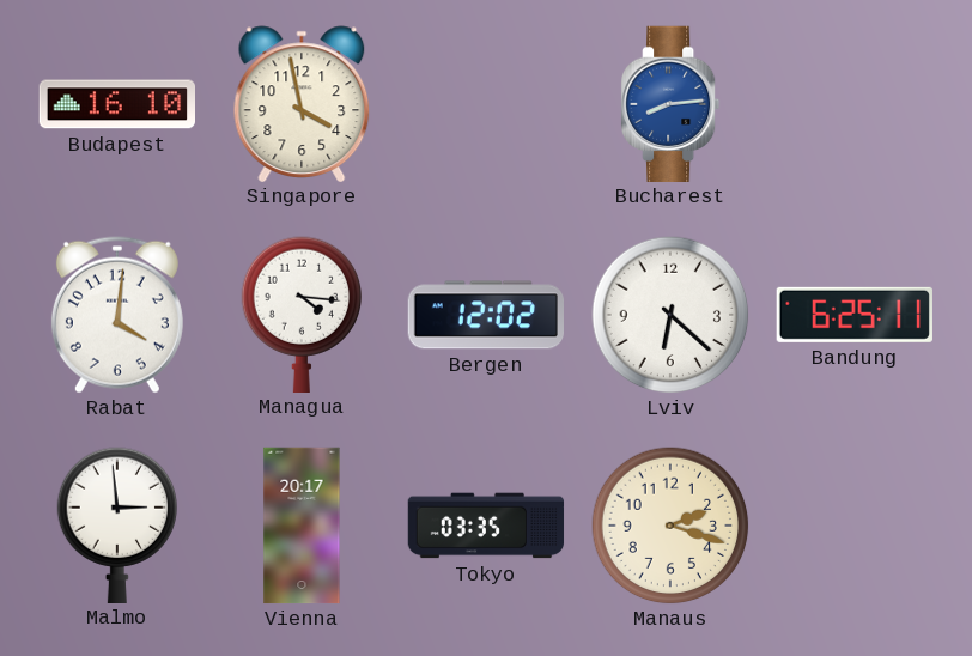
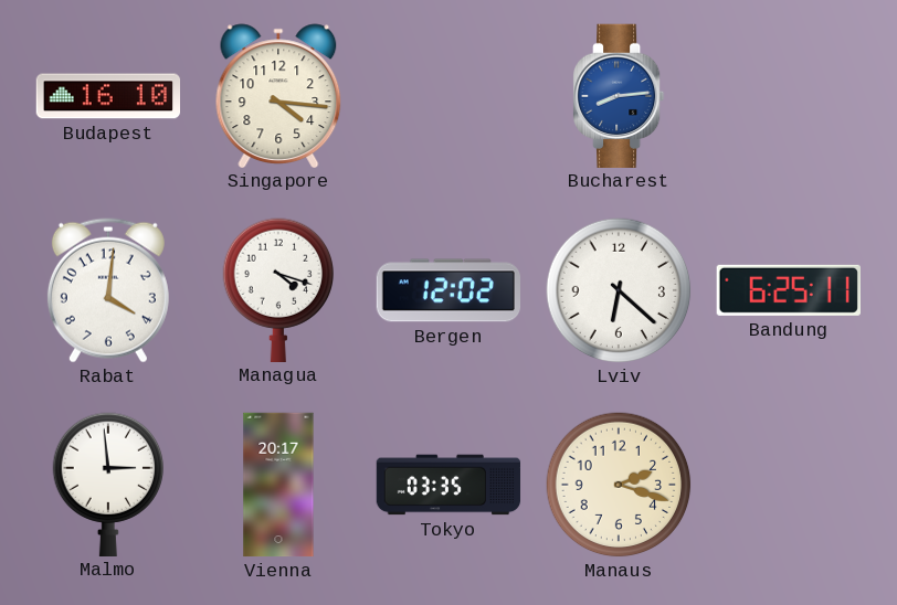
Singapore: 3:58 -> 4:16
Managua: 4:16 -> 4:18
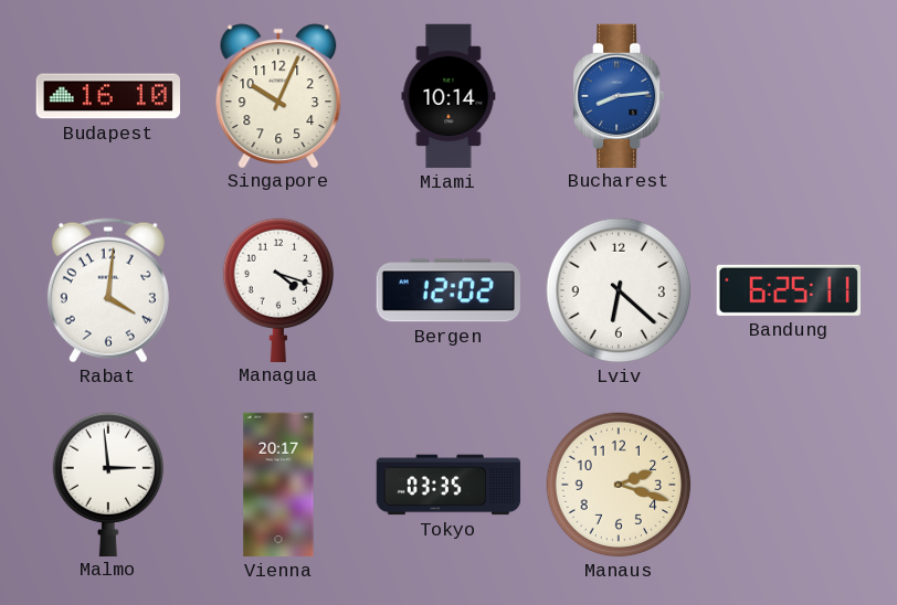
Singapore: 4:16 -> 10:04
Miami: none -> 10:14
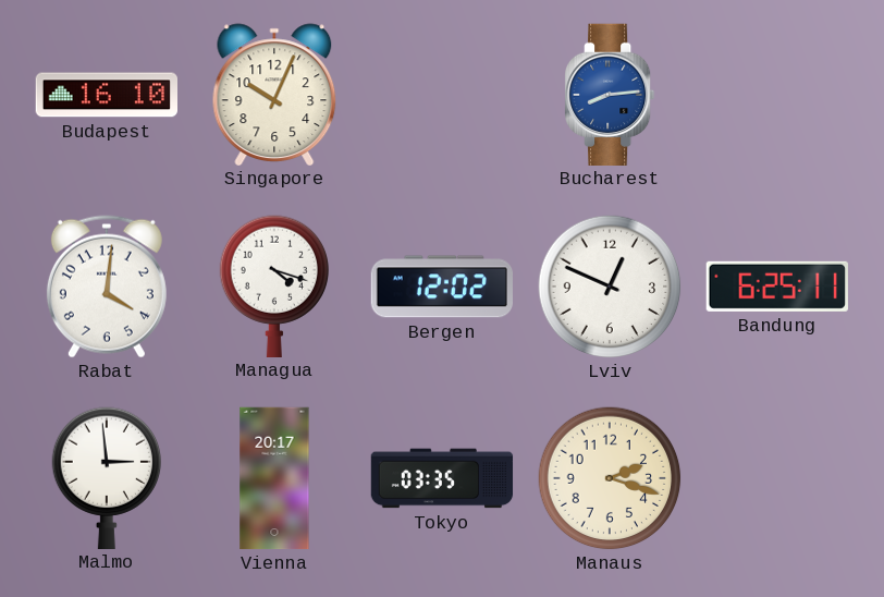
Miami: 10:14 -> none
Lviv: 6:22 -> 12:49
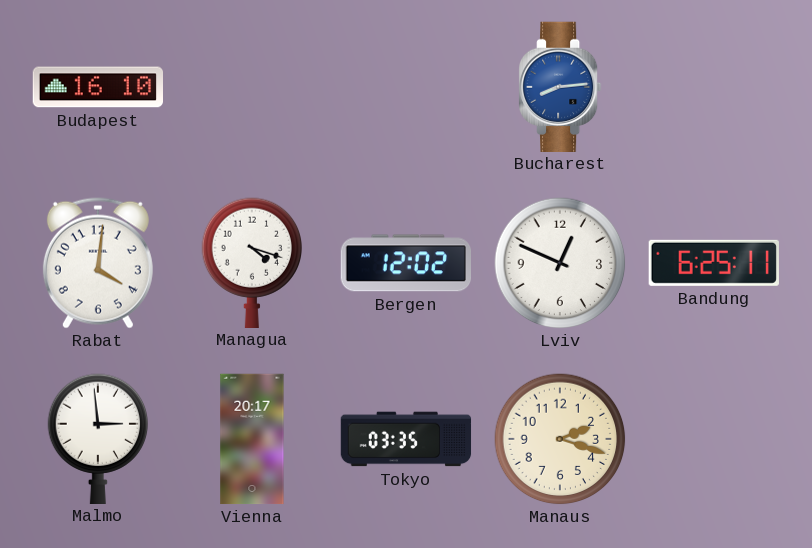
Singapore: 10:04 -> none
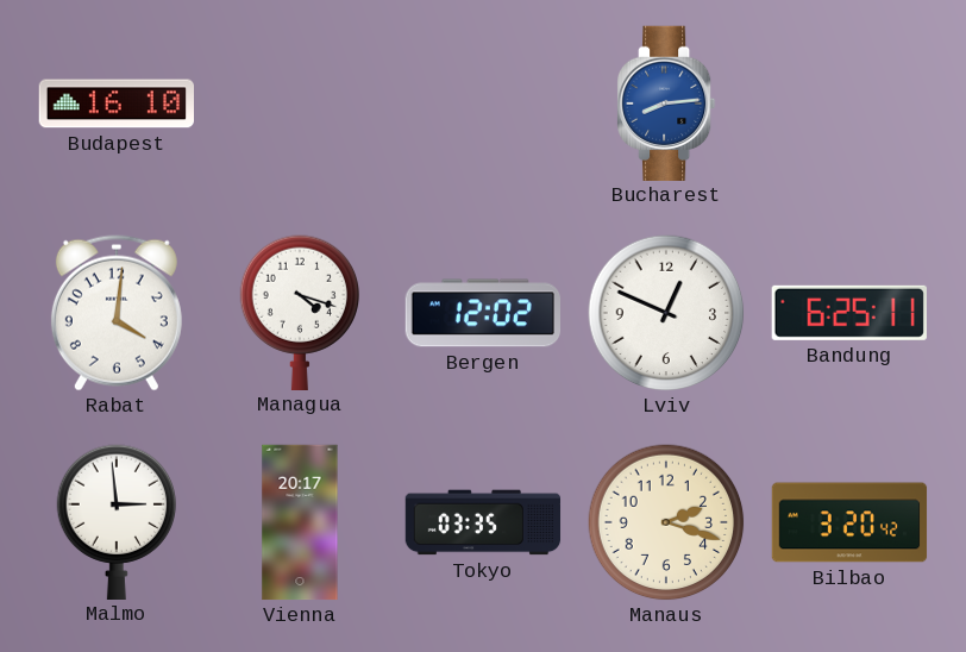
Bilbao: none -> 3:20
